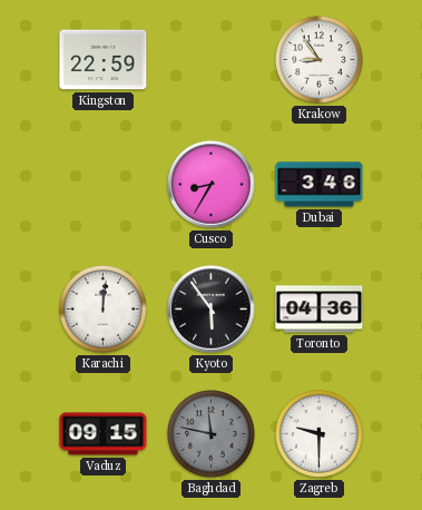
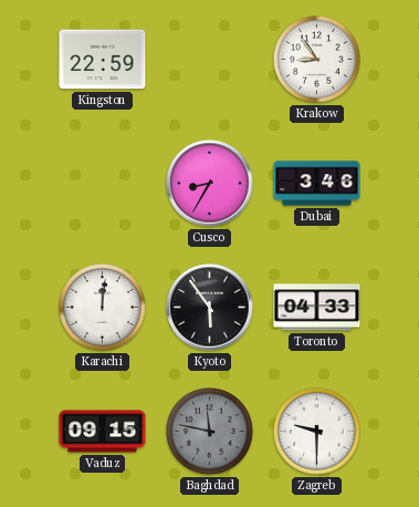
Toronto: 04:36 -> 04:33
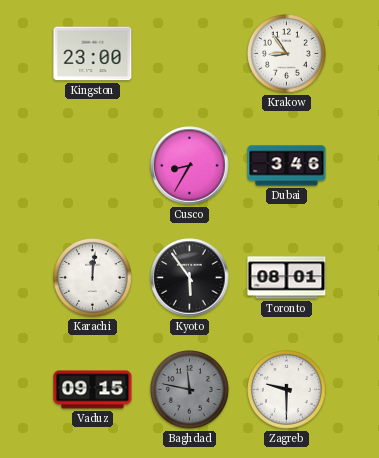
Kingston: 22:59 -> 23:00
Toronto: 04:33 -> 08:01
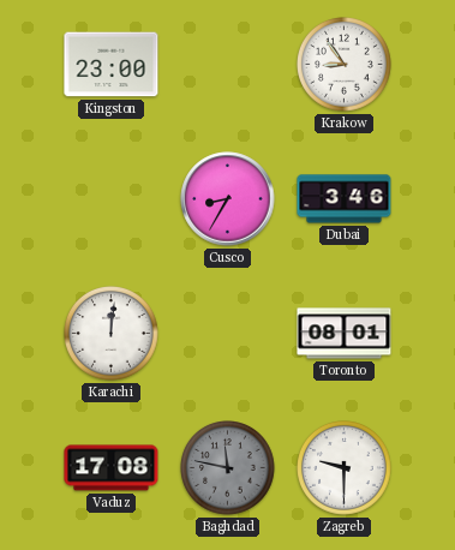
Kyoto: 5:54 -> none
Vaduz: 09:15 -> 17:08
